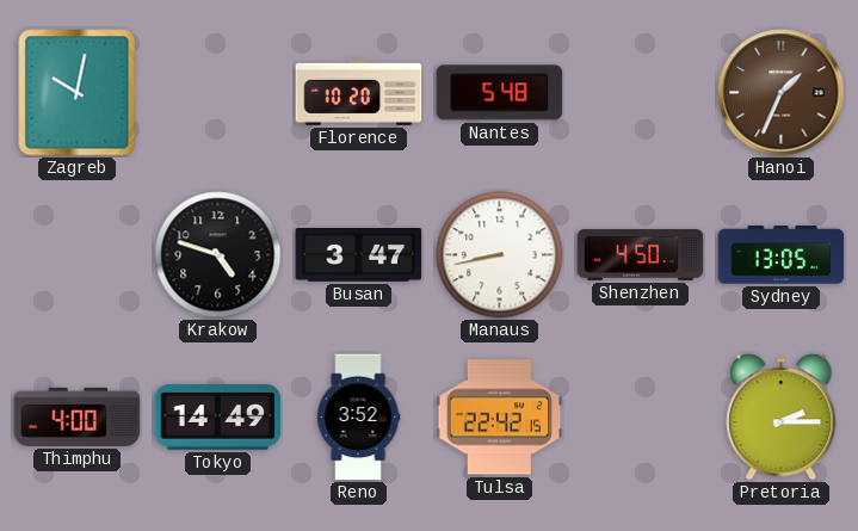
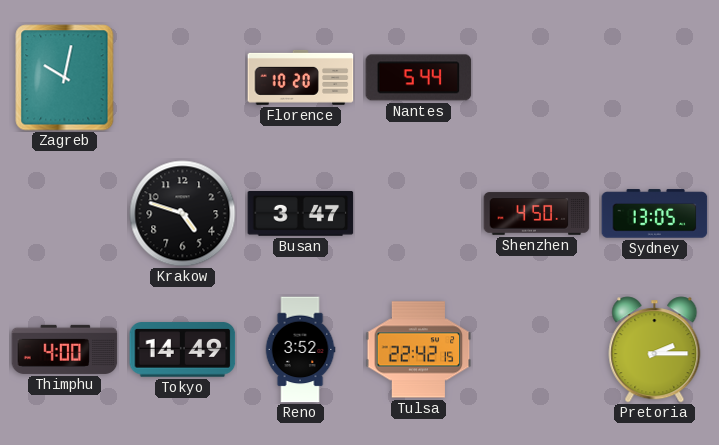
Nantes: 5:48 -> 5:44
Hanoi: 1:34 -> none
Manaus: 8:43 -> none
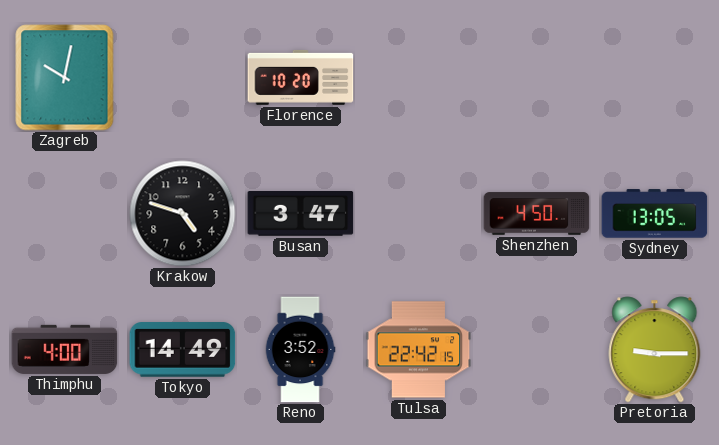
Nantes: 5:44 -> none
Pretoria: 2:15 -> 9:15
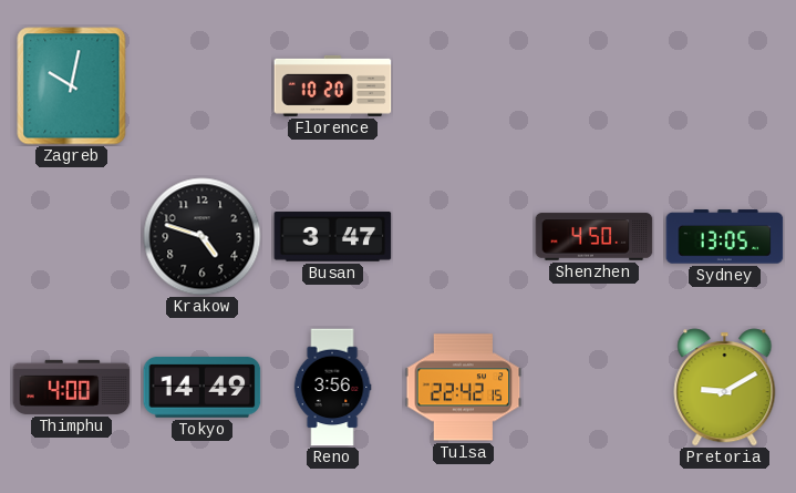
Reno: 3:52 -> 3:56
Pretoria: 9:15 -> 9:10
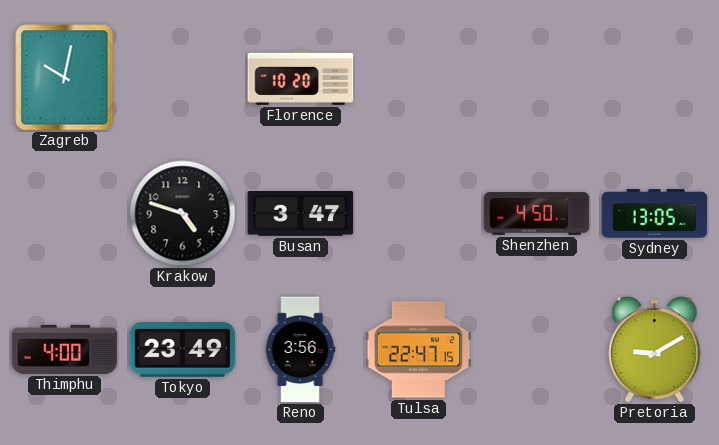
Tokyo: 14:49 -> 23:49
Tulsa: 22:42 -> 22:47
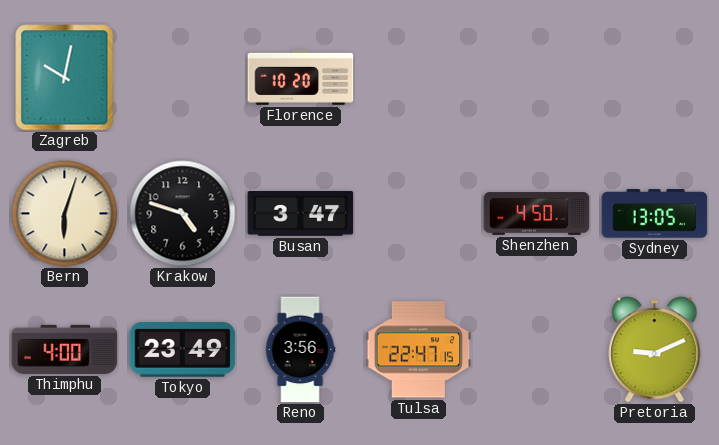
Bern: none -> 6:03
Pretoria: 9:10 -> 9:11
